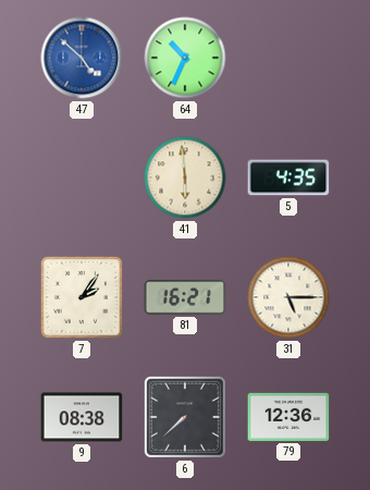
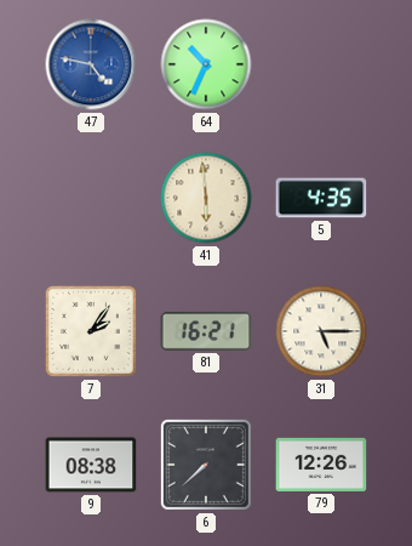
47: 4:52 -> 4:47
79: 12:36 -> 12:26
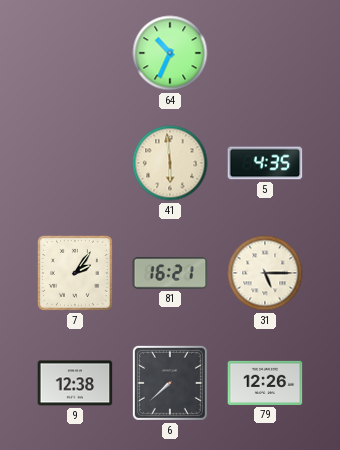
47: 4:47 -> none
9: 08:38 -> 12:38
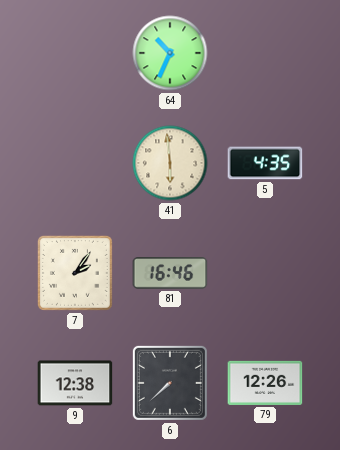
81: 16:21 -> 16:46
31: 5:15 -> none
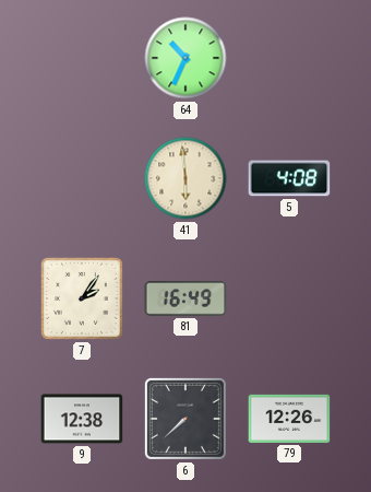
5: 4:35 -> 4:08
81: 16:46 -> 16:49
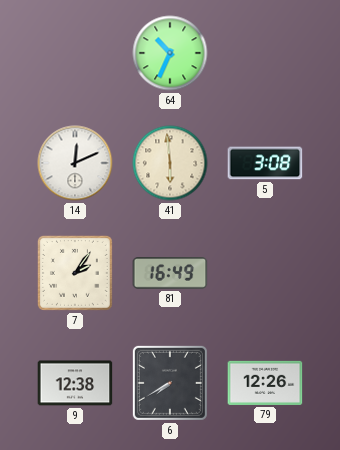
14: none -> 12:11
5: 4:08 -> 3:08
6: 7:38 -> 7:40
